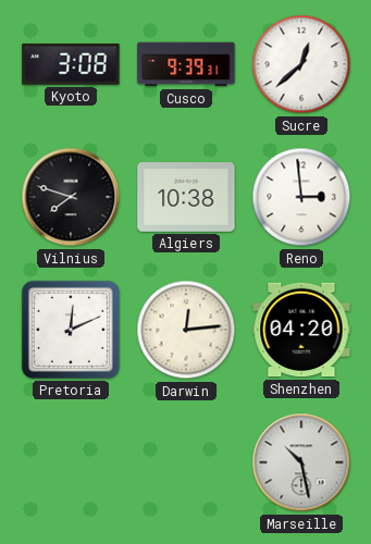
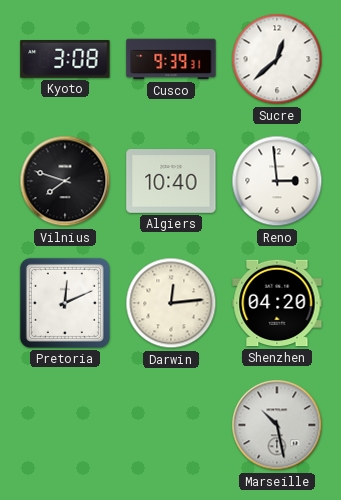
Algiers: 10:38 -> 10:40
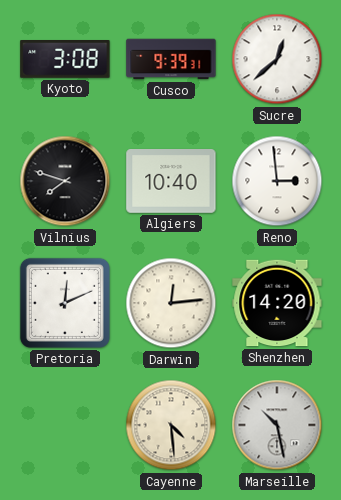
Shenzhen: 04:20 -> 14:20
Cayenne: none -> 4:29
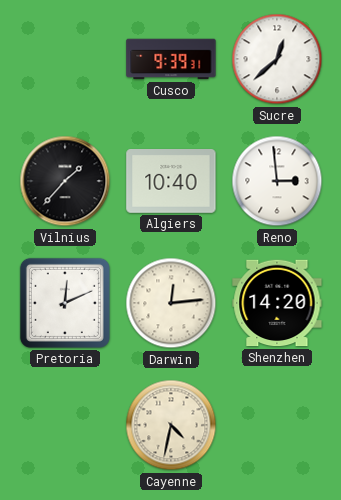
Kyoto: 3:08 -> none
Vilnius: 7:48 -> 1:37
Cayenne: 4:29 -> 4:32
Marseille: 10:28 -> none
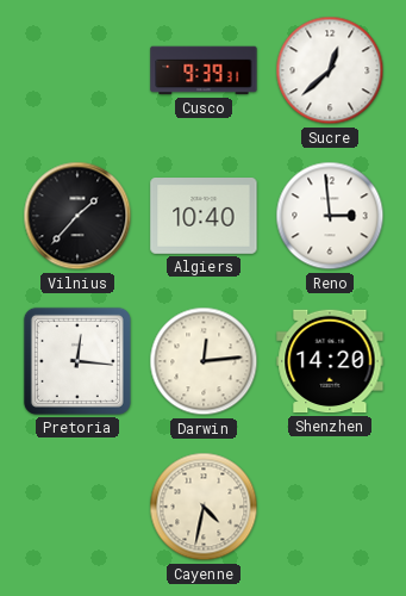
Pretoria: 12:11 -> 12:16
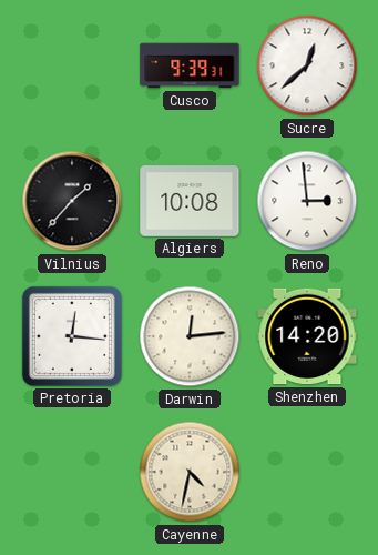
Algiers: 10:40 -> 10:08
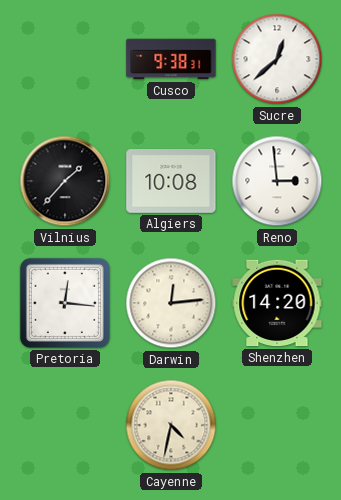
Cusco: 9:39 -> 9:38
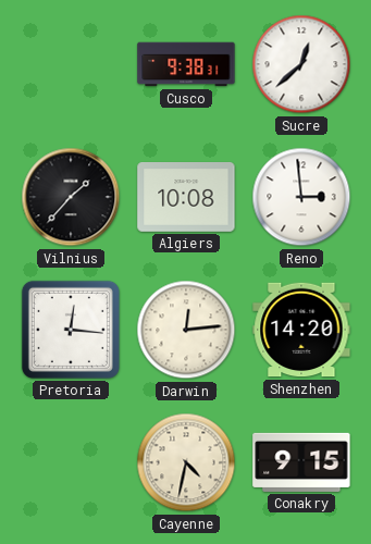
Conakry: none -> 9:15
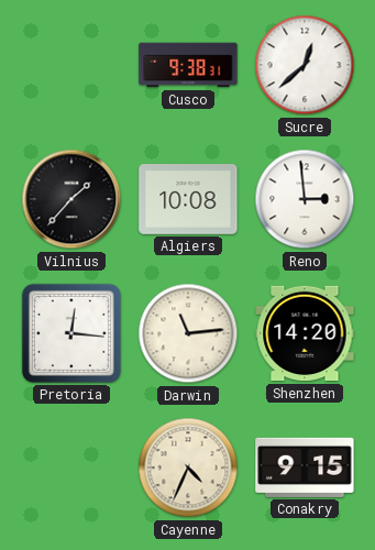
Darwin: 12:14 -> 11:14
Cayenne: 4:32 -> 4:34
